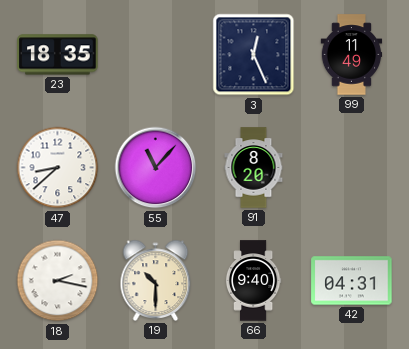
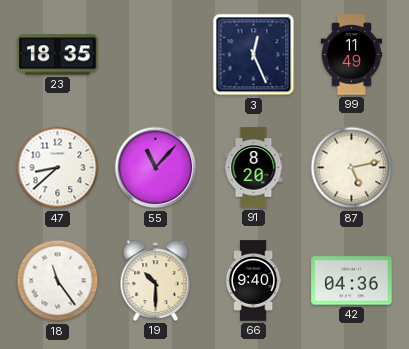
87: none -> 5:13
18: 2:17 -> 11:24
42: 04:31 -> 04:36
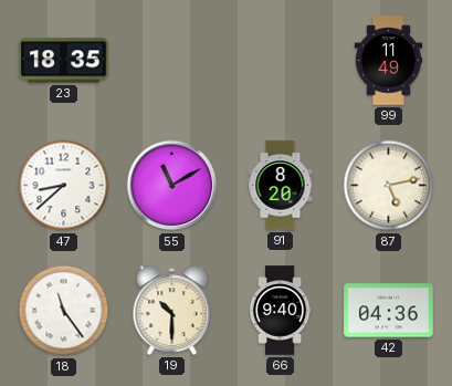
3: 12:26 -> none
55: 11:07 -> 11:10
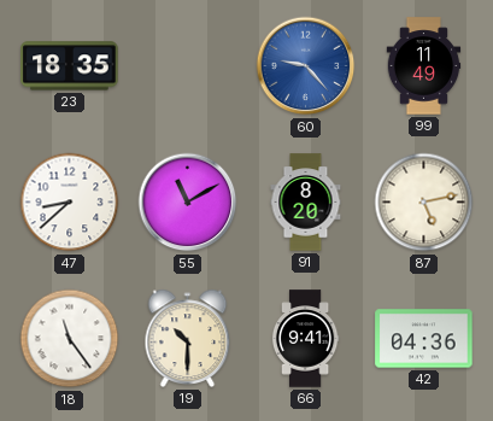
60: none -> 9:23
66: 9:40 -> 9:41
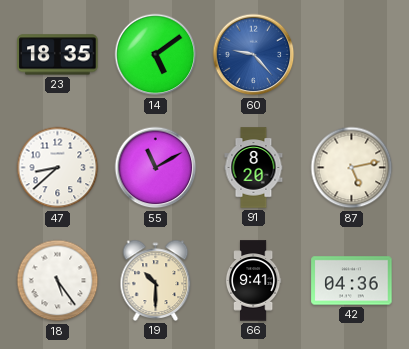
14: none -> 5:09
99: 11:49 -> none
18: 11:24 -> 5:24
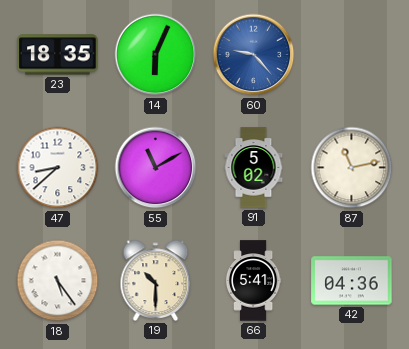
14: 5:09 -> 6:04
91: 8:20 -> 5:02
87: 5:13 -> 11:13
66: 9:41 -> 5:41
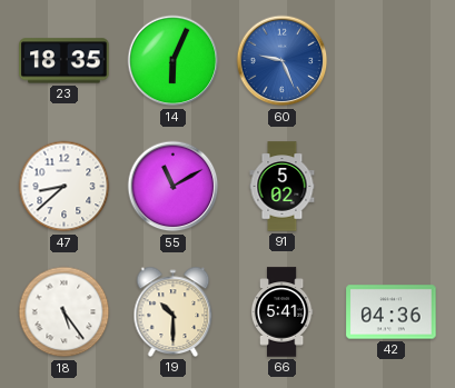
60: 9:23 -> 9:26
87: 11:13 -> none
